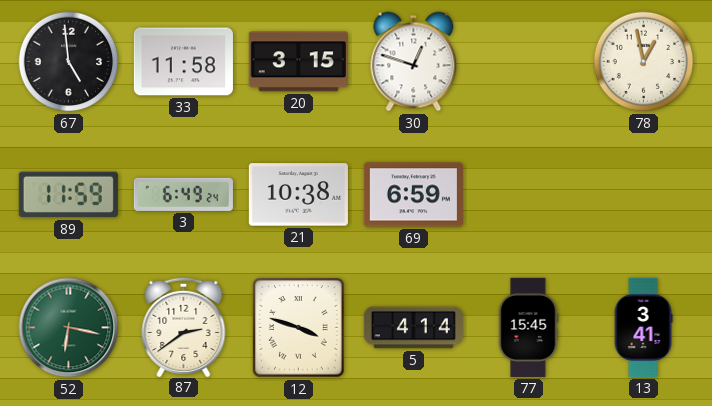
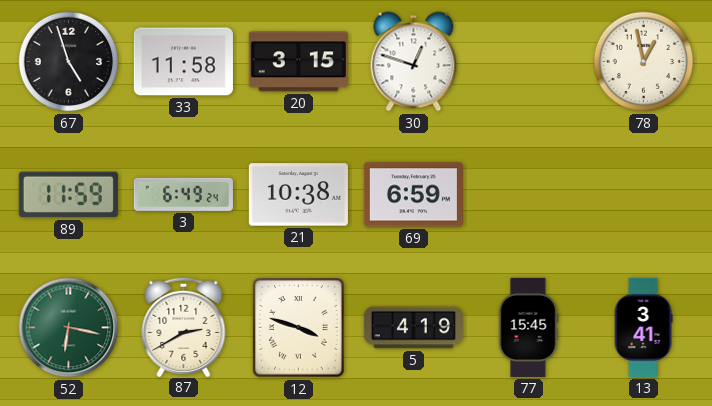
67: 4:59 -> 4:57
87: 2:39 -> 2:40
5: 4:14 -> 4:19
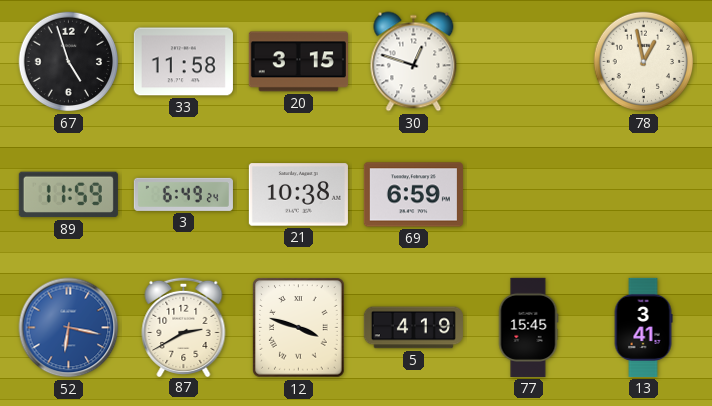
52 dial: green -> blue
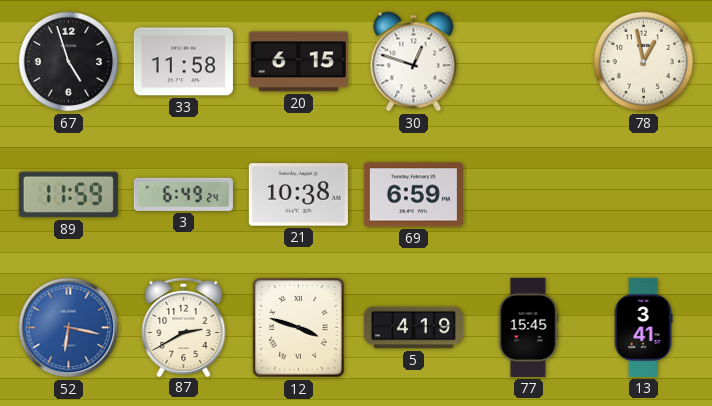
20: 3:15 -> 6:15
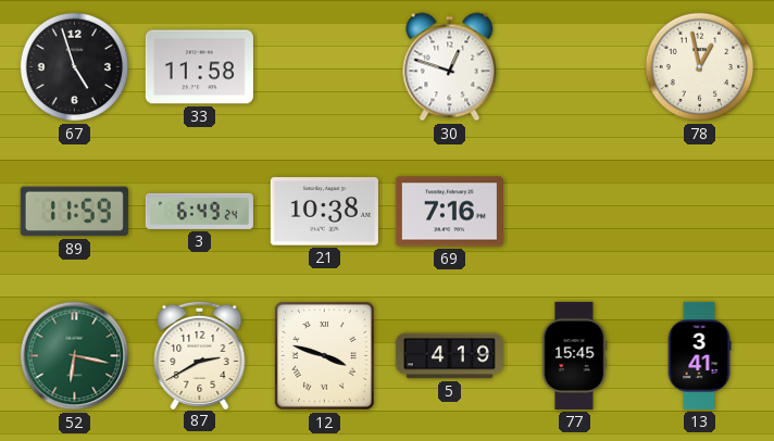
20: 6:15 -> none
69: 6:59 -> 7:16
52 dial: blue -> green
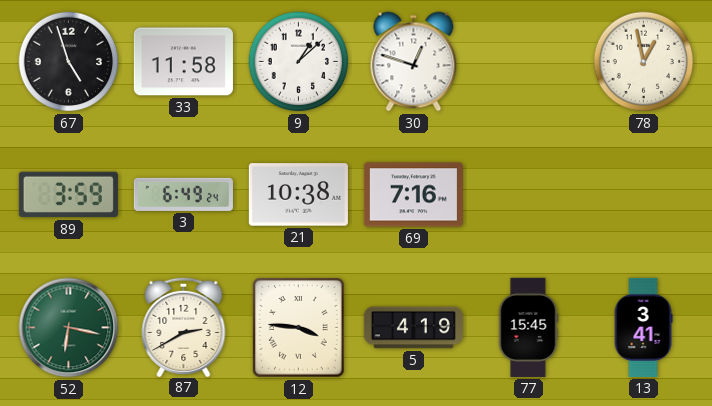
9: none -> 1:08
89: 11:59 -> 3:59
12: 3:48 -> 3:46
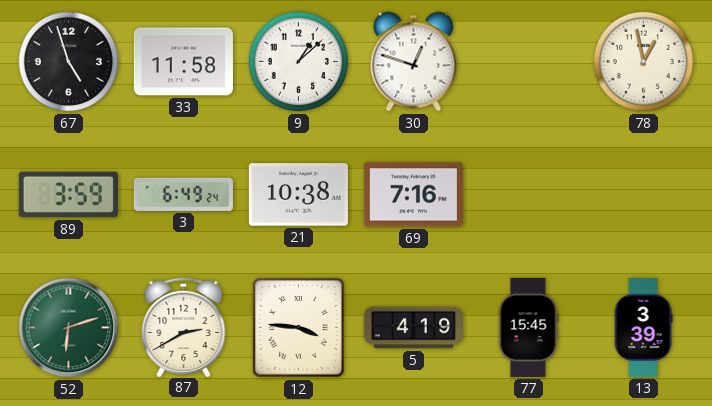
52: 6:17 -> 6:12
13: 3:41 -> 3:39
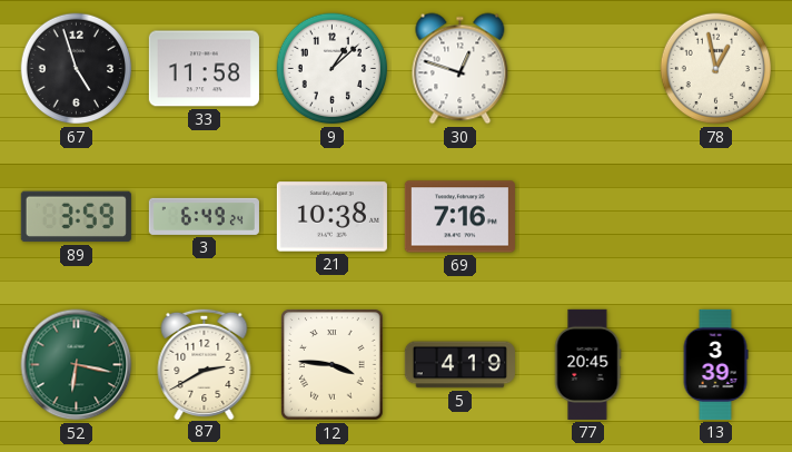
52: 6:12 -> 6:17
77: 15:45 -> 20:45
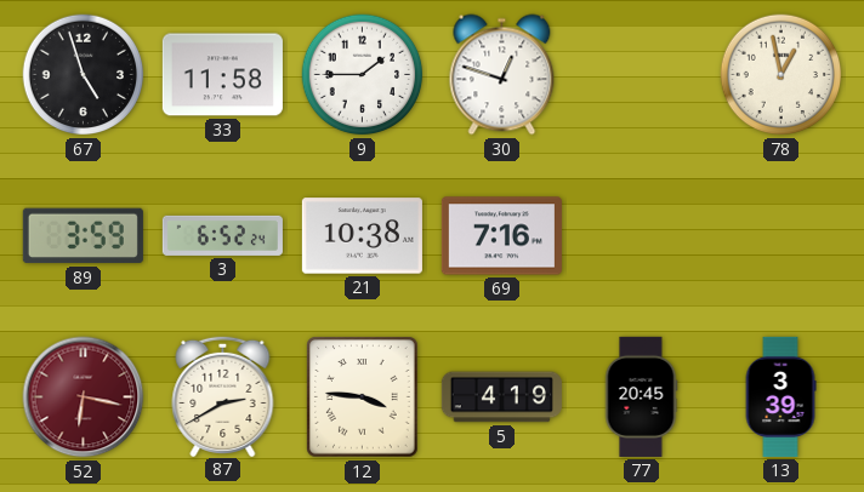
9: 1:08 -> 1:45
3: 6:49 -> 6:52
52 dial: green -> burgundy
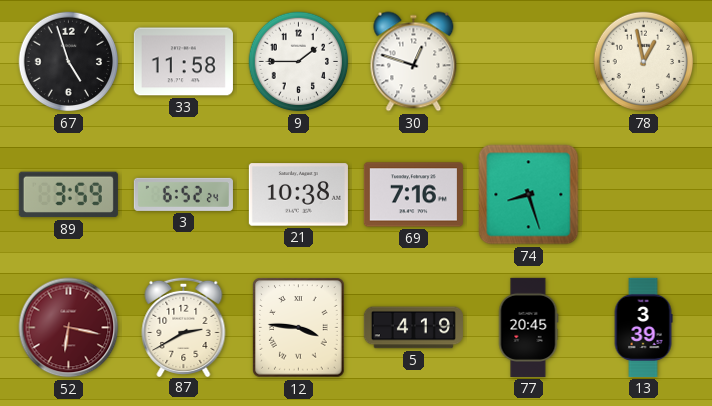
74: none -> 8:27
